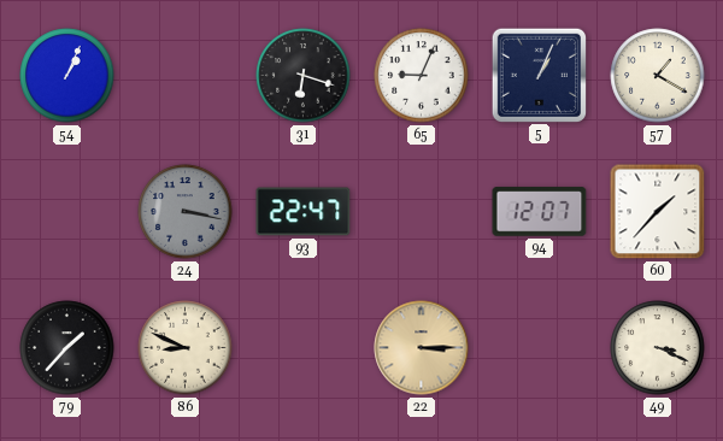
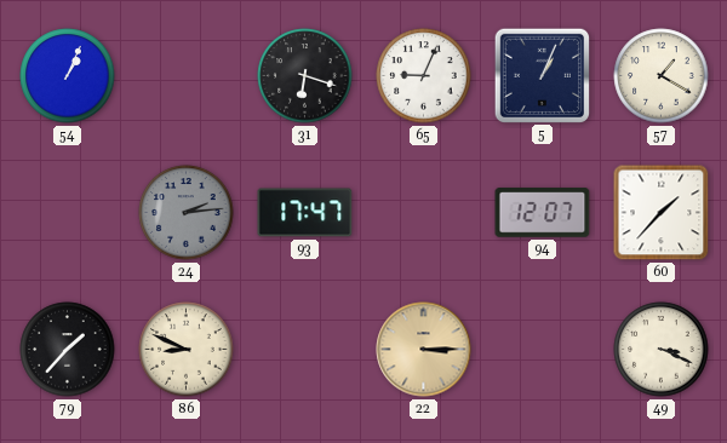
24: 3:17 -> 2:14
93: 22:47 -> 17:47
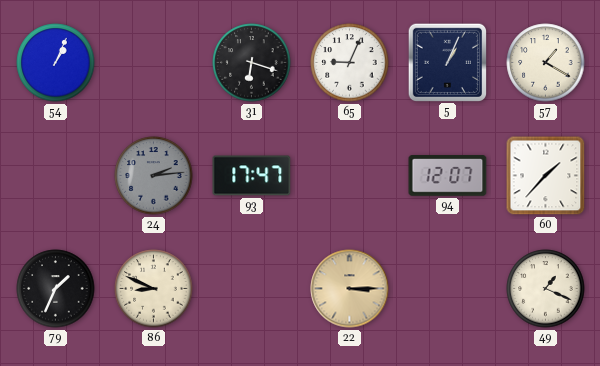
79: 1:37 -> 1:34
49: 3:19 -> 1:19
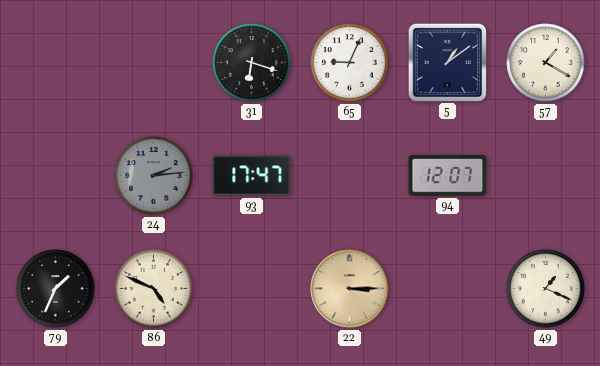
54: 1:04 -> none
5: 1:04 -> 1:09
60: 1:37 -> none
86: 8:49 -> 4:49
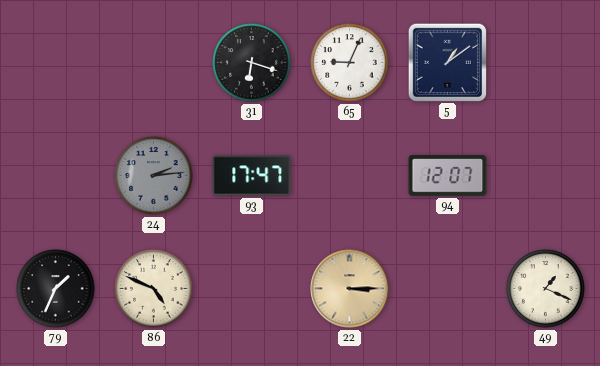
57: 1:20 -> none
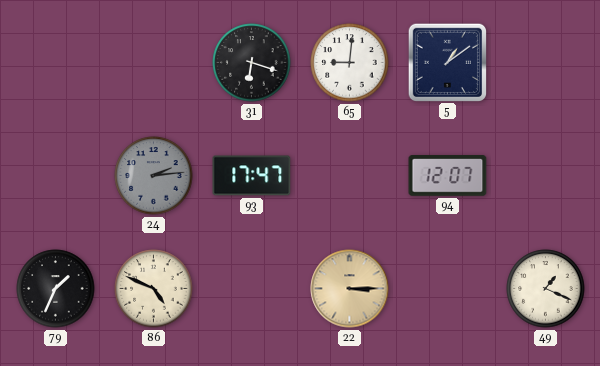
65: 9:04 -> 9:01
